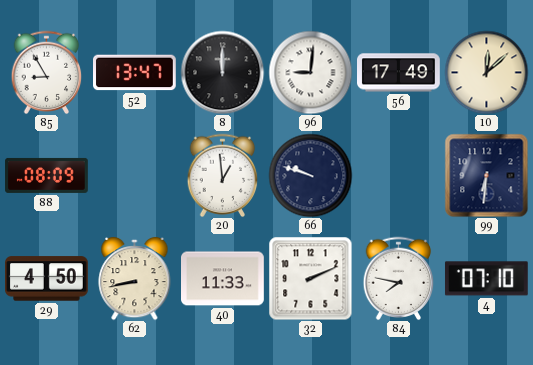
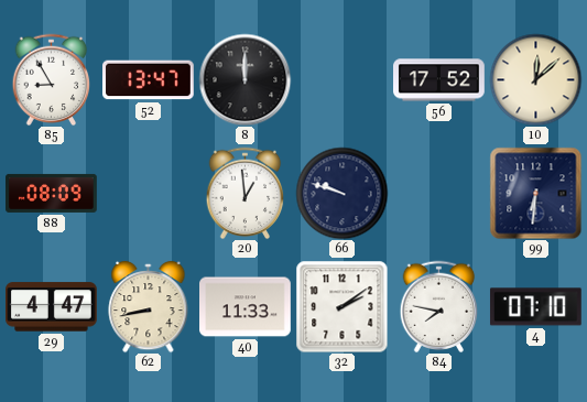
96: 9:01 -> none
56: 17:49 -> 17:52
29: 4:50 -> 4:47
32: 2:11 -> 2:09
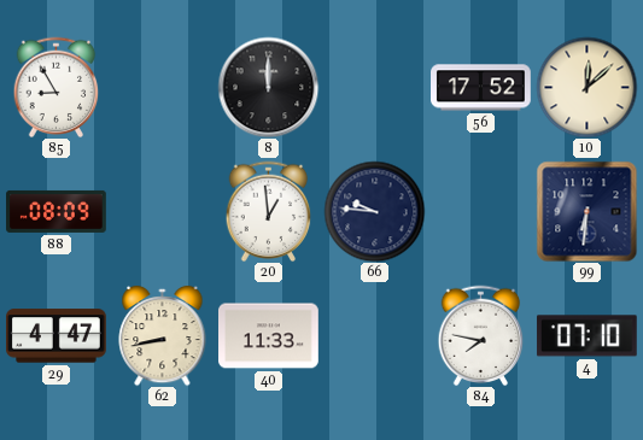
52: 13:47 -> none
66: 9:48 -> 9:46
32: 2:09 -> none
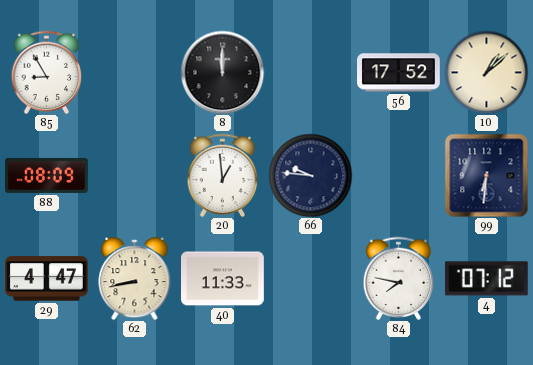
10: 12:08 -> 1:08
4: 07:10 -> 07:12
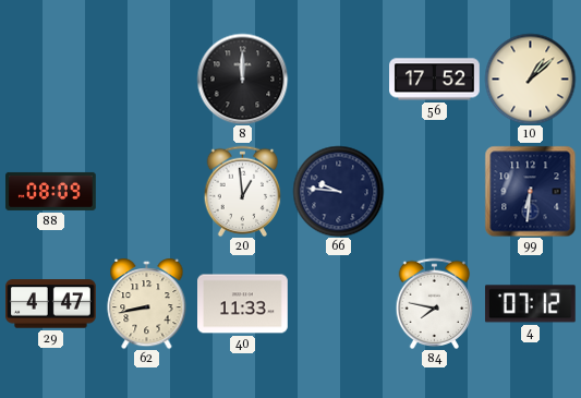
85: 8:55 -> none
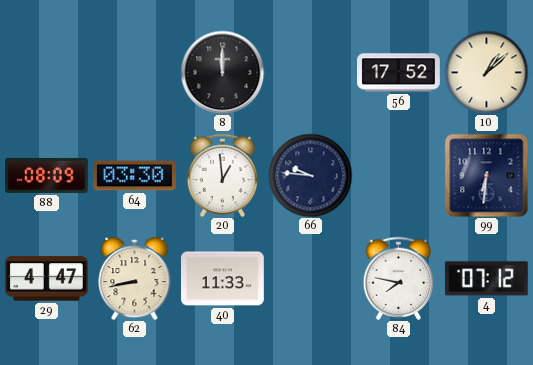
64: none -> 03:30
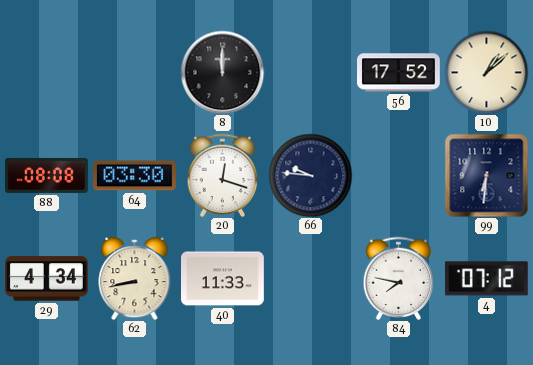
88: 08:09 -> 08:08
20: 12:59 -> 12:18
29: 4:47 -> 4:34
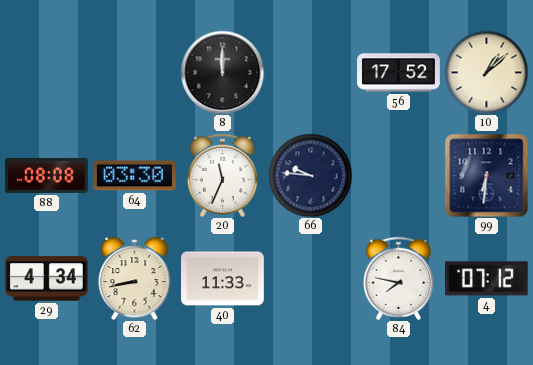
20: 12:18 -> 11:34
